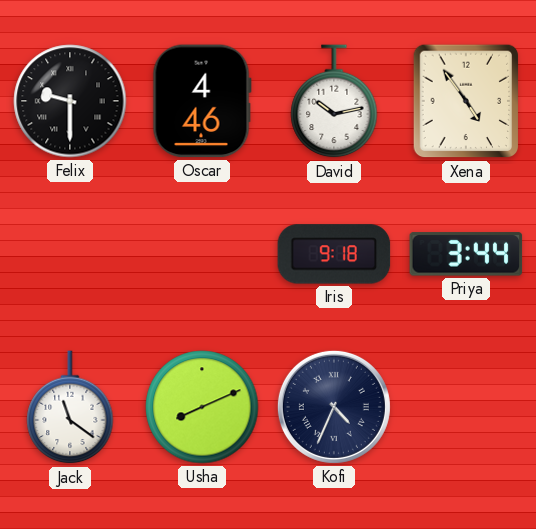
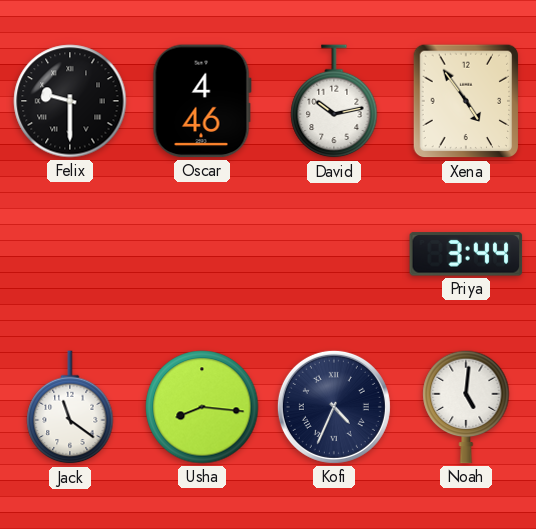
Iris: 9:18 -> none
Usha: 8:11 -> 8:16
Noah: none -> 5:01
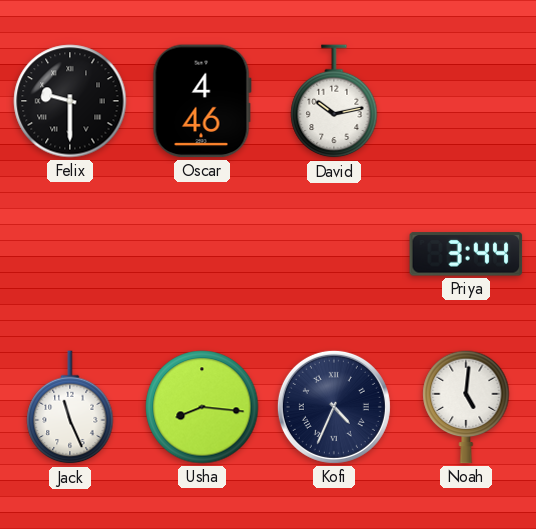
Xena: 4:54 -> none
Jack: 11:21 -> 11:26
